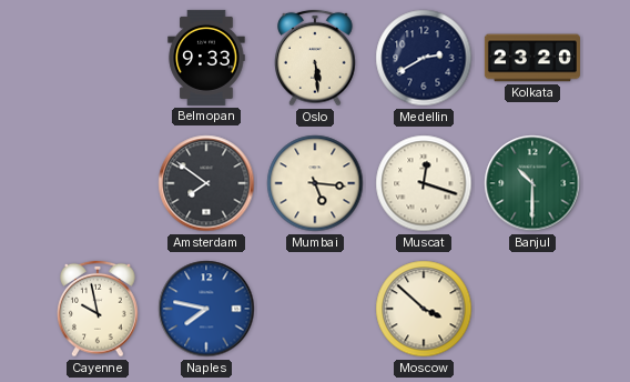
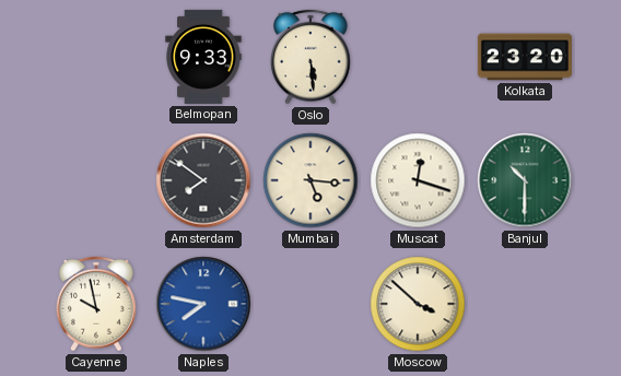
Medellin: 2:40 -> none
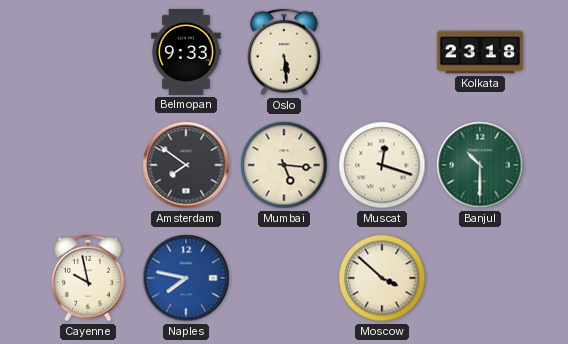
Kolkata: 23:20 -> 23:18
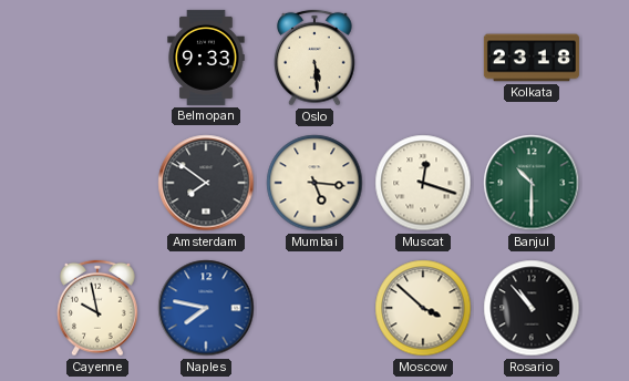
Rosario: none -> 10:53
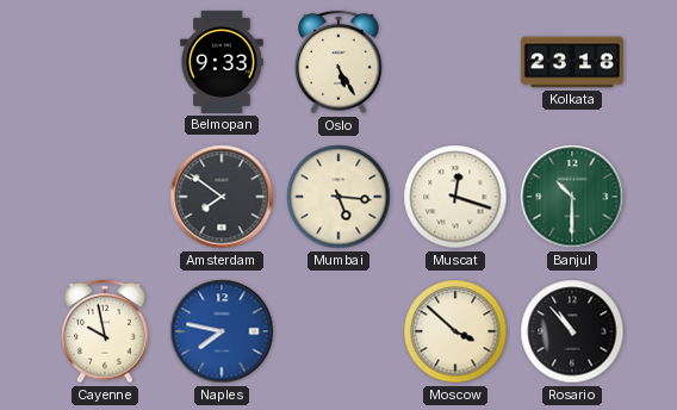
Oslo: 5:29 -> 5:25
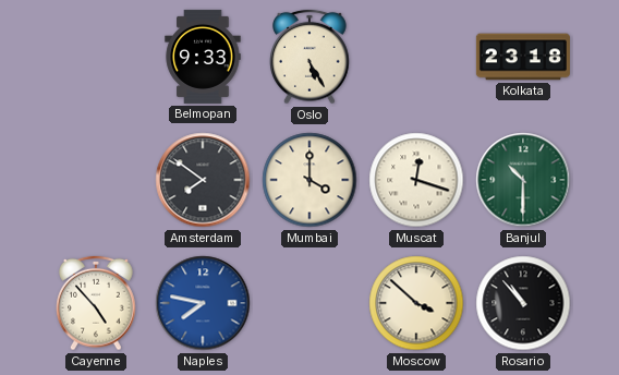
Mumbai: 5:16 -> 4:00
Cayenne: 9:58 -> 4:53
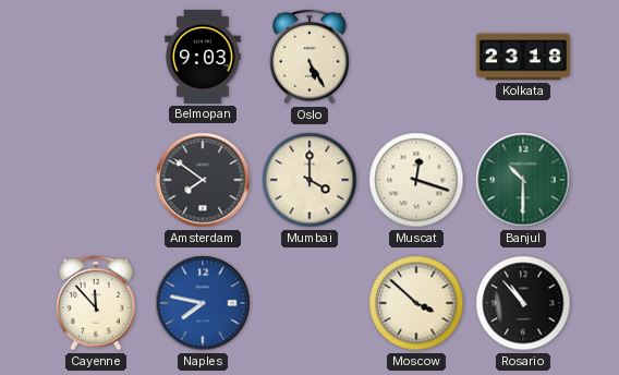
Belmopan: 9:33 -> 9:03
Cayenne: 4:53 -> 11:53
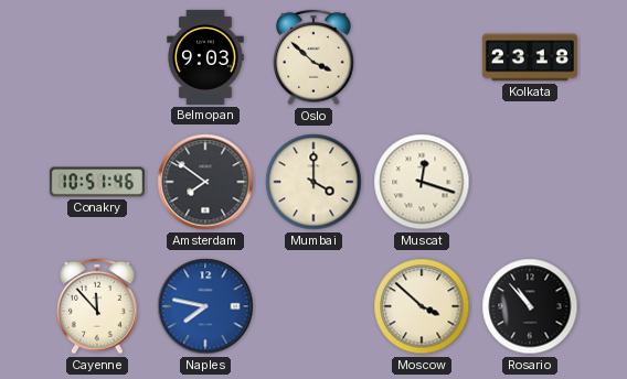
Oslo: 5:25 -> 3:52
Conakry: none -> 10:51
Banjul: 10:30 -> none
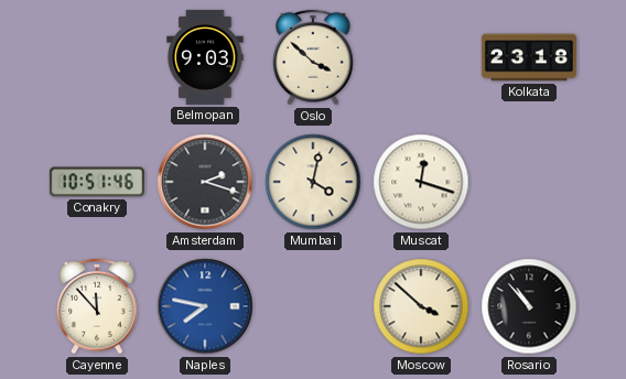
Amsterdam: 7:51 -> 2:18
Mumbai: 4:00 -> 4:02
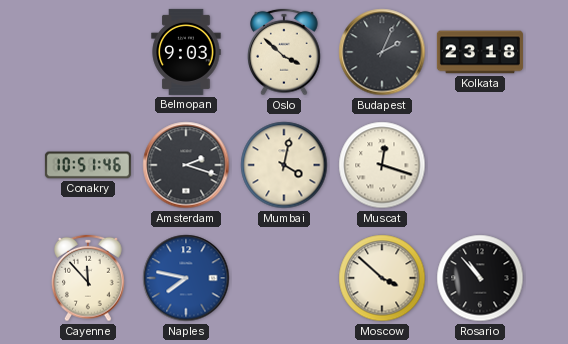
Budapest: none -> 2:04
